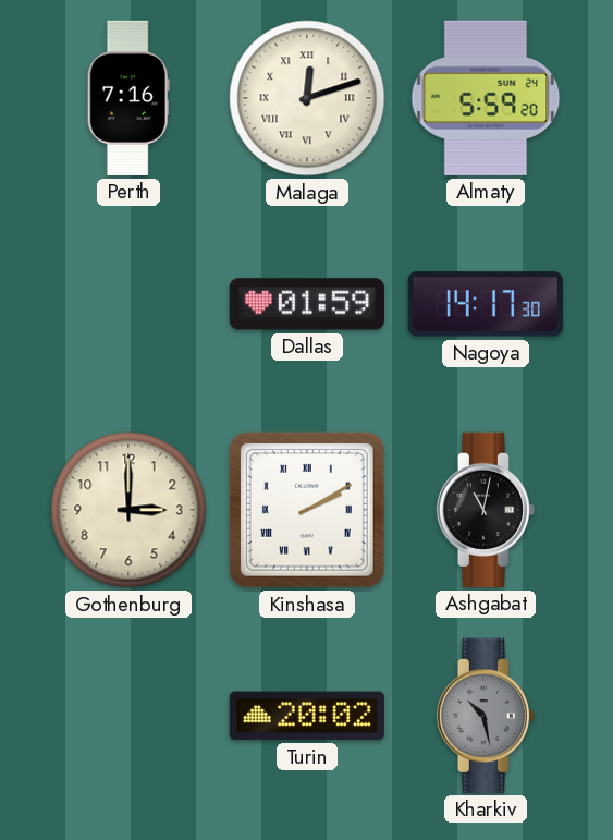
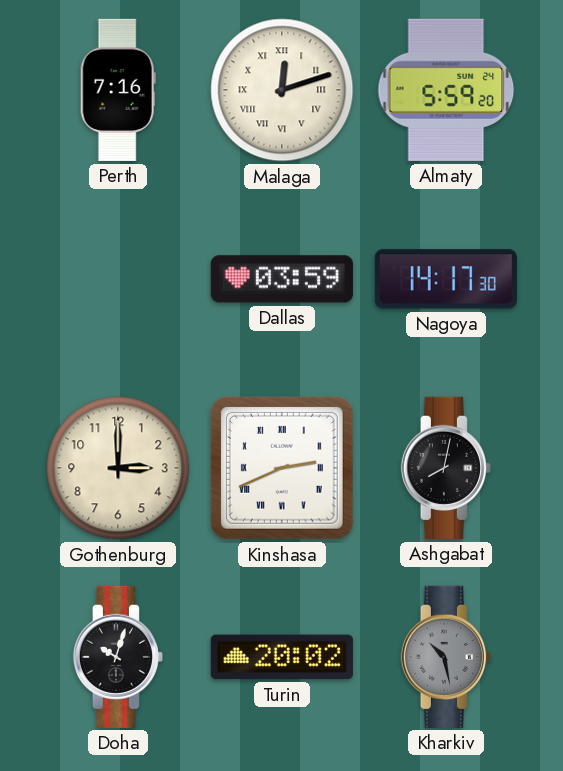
Dallas: 01:59 -> 03:59
Kinshasa: 2:10 -> 2:41
Ashgabat: 11:02 -> 8:02
Doha: none -> 10:03
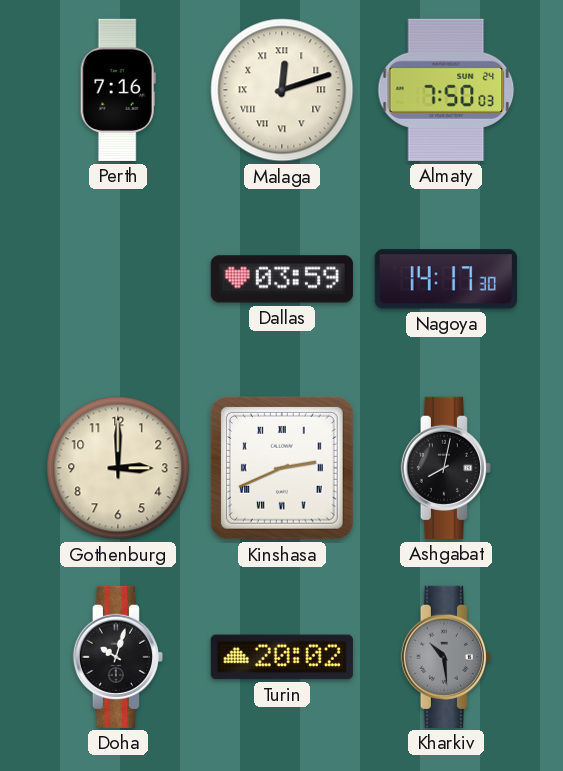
Almaty: 5:59 -> 7:50
Kharkiv: 10:28 -> 10:29
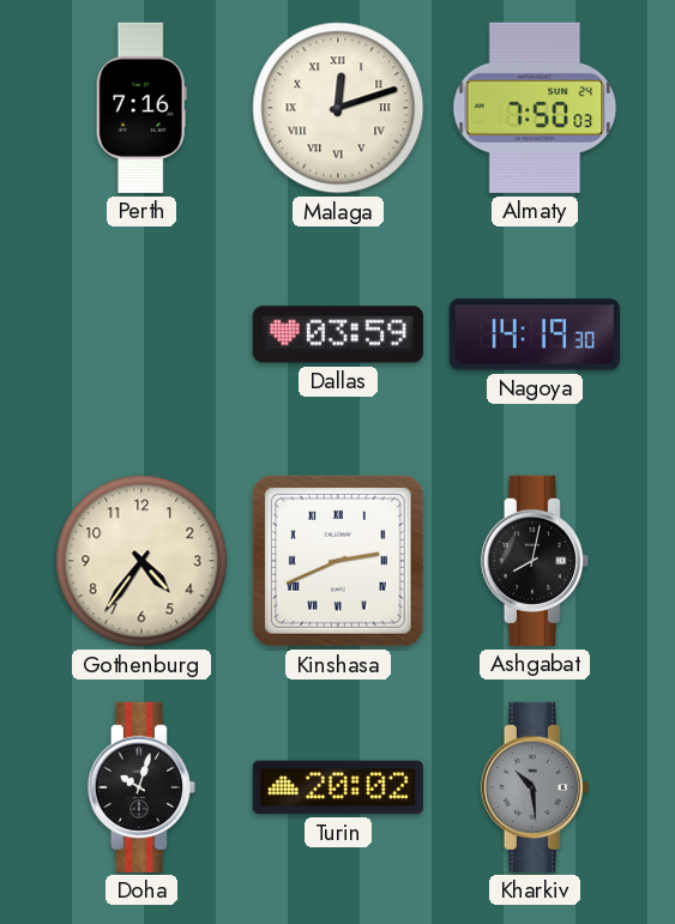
Nagoya: 14:17 -> 14:19
Gothenburg: 3:00 -> 4:36
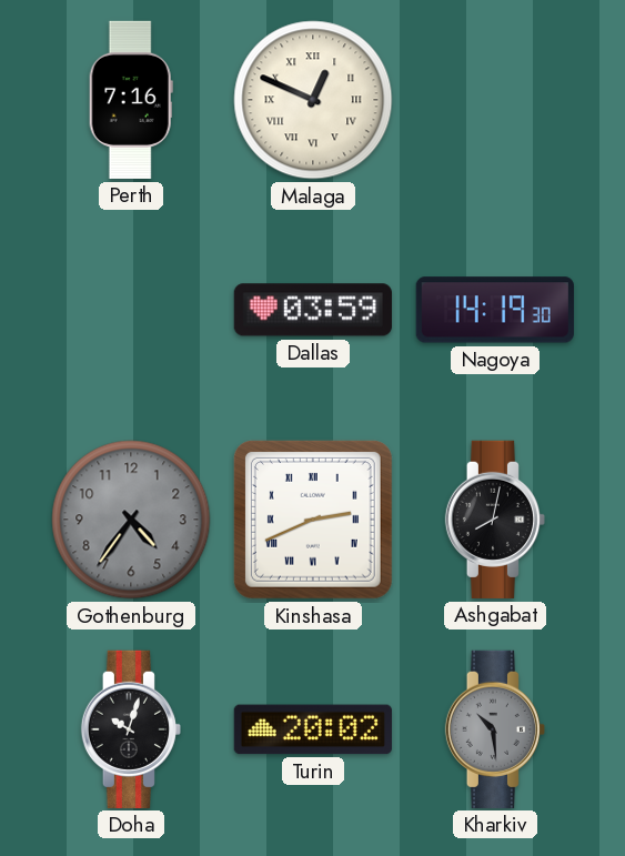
Malaga: 12:12 -> 12:49
Almaty: 7:50 -> none
Gothenburg dial: cream -> grey
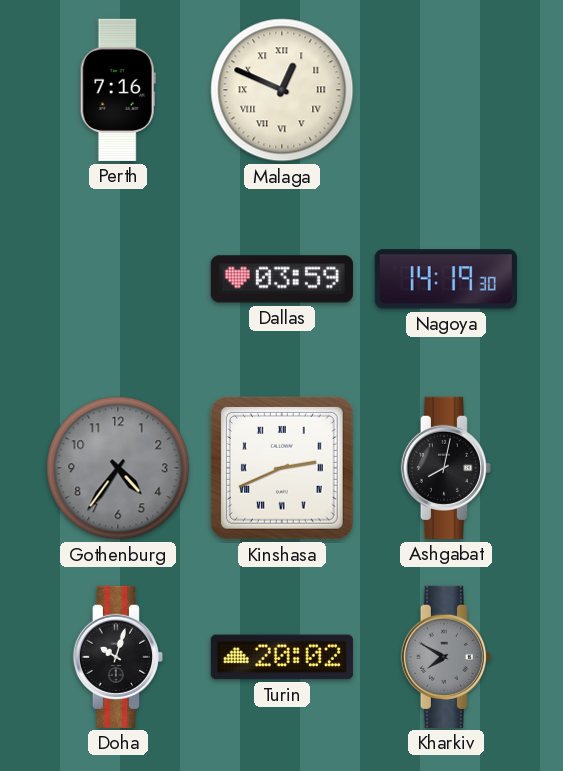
Kharkiv: 10:29 -> 7:50
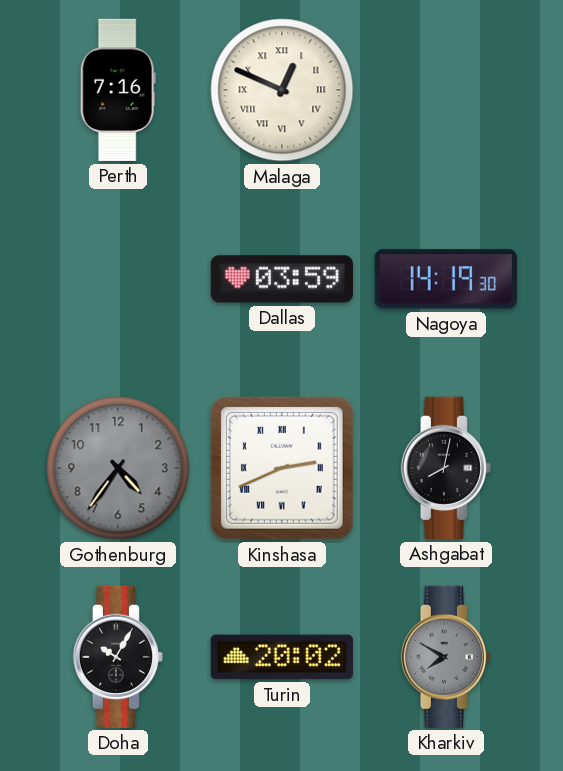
Doha: 10:03 -> 10:05
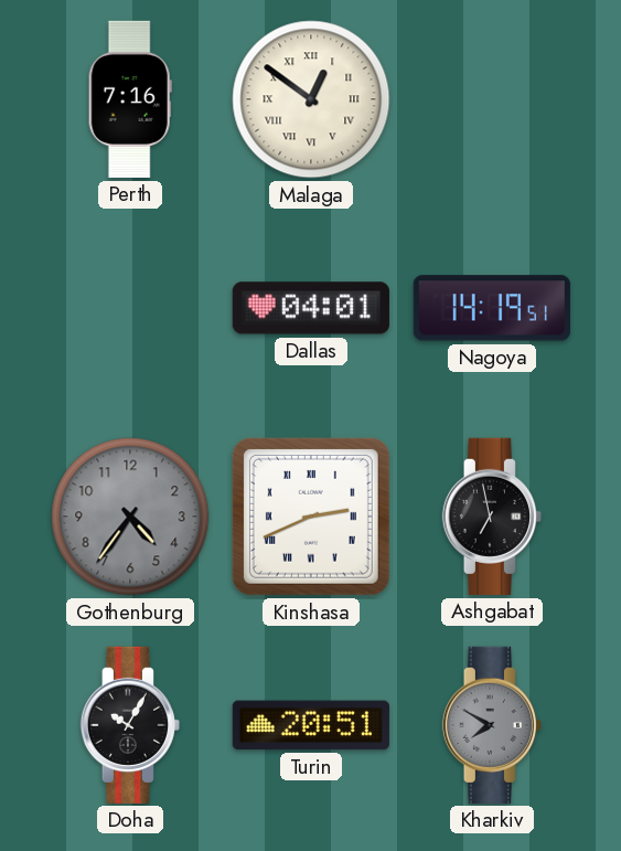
Malaga: 12:49 -> 12:51
Dallas: 03:59 -> 04:01
Nagoya: 14:19:30 -> 14:19:51
Ashgabat: 8:02 -> 6:58
Turin: 20:02 -> 20:51
